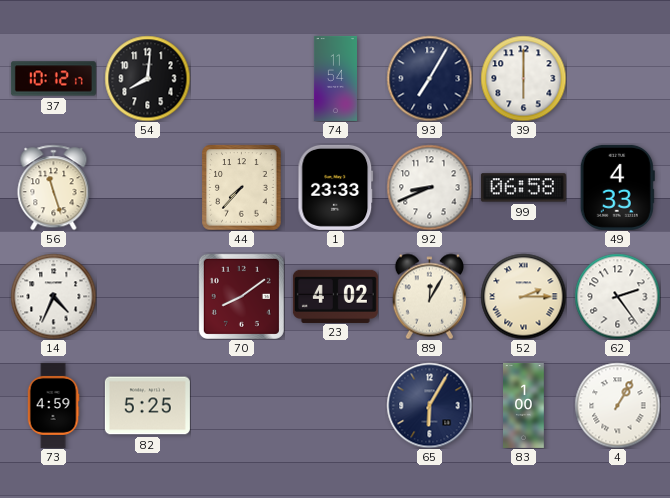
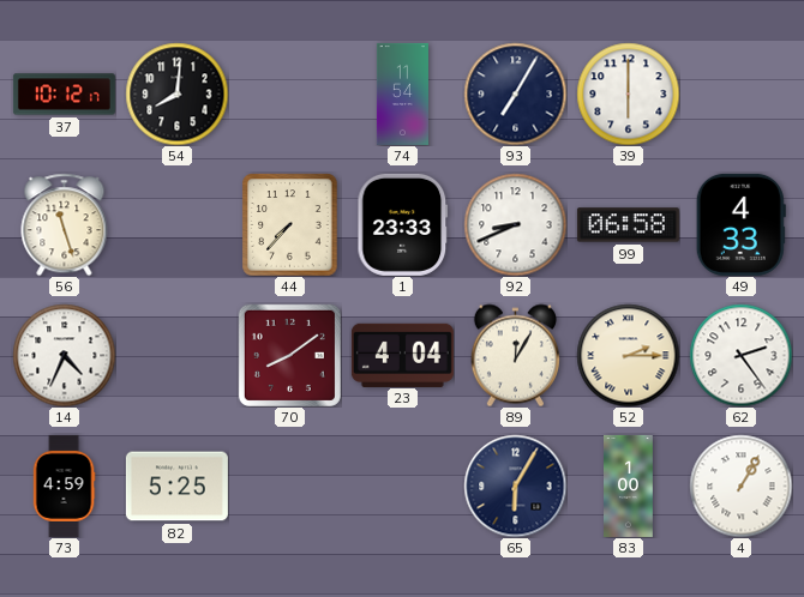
23: 4:02 -> 4:04
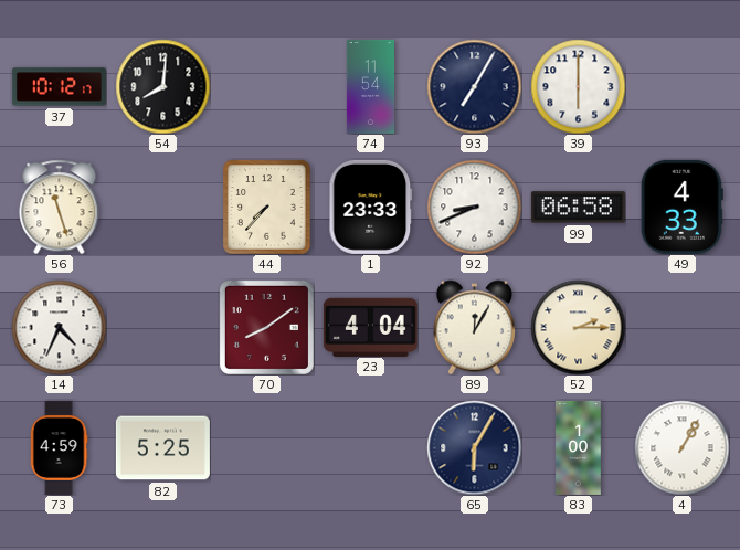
62: 2:24 -> none
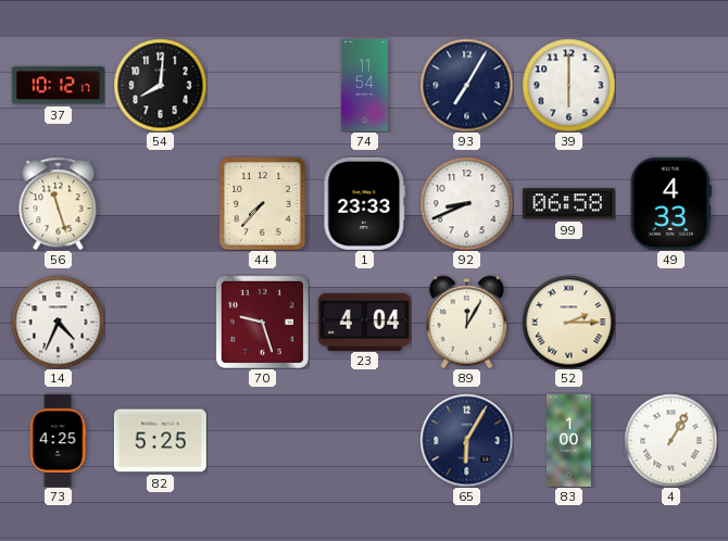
70: 8:09 -> 9:27
73: 4:59 -> 4:25
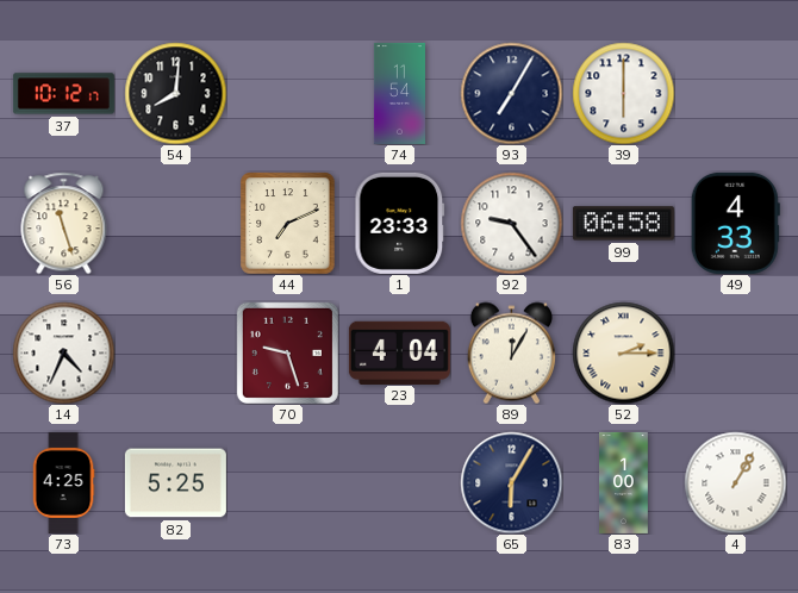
44: 7:37 -> 7:11
92: 8:41 -> 9:24
